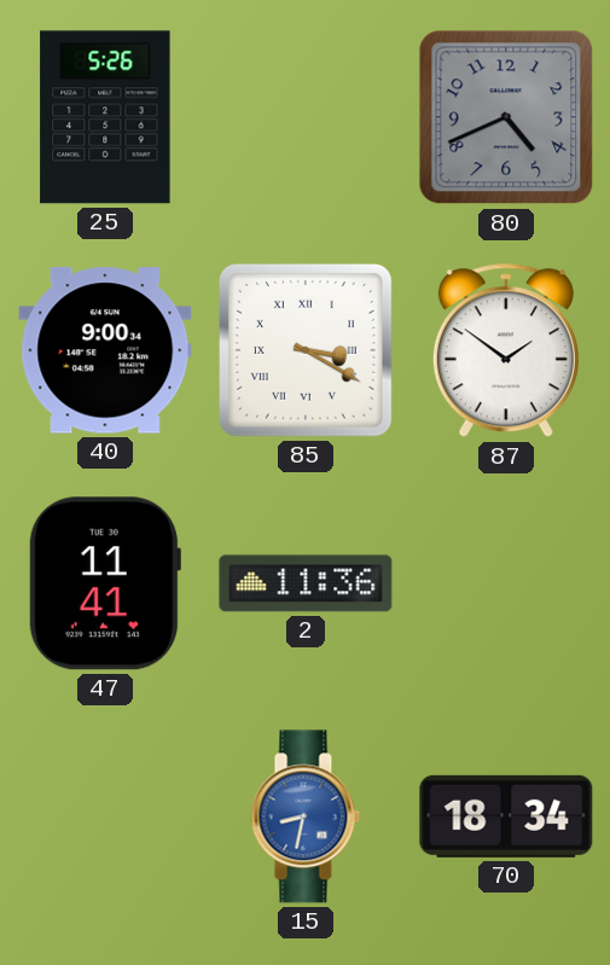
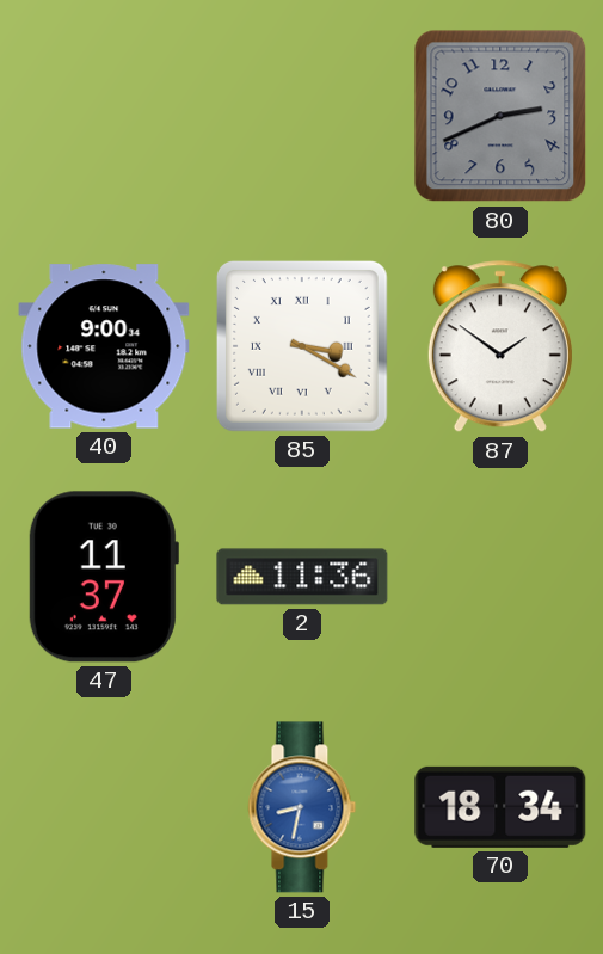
25: 5:26 -> none
80: 4:41 -> 2:41
47: 11:41 -> 11:37
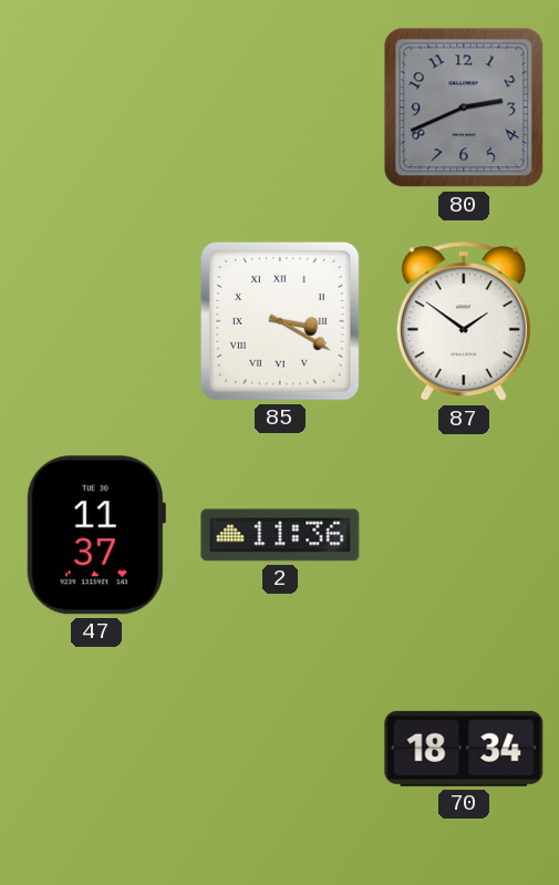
40: 9:00 -> none
15: 8:32 -> none
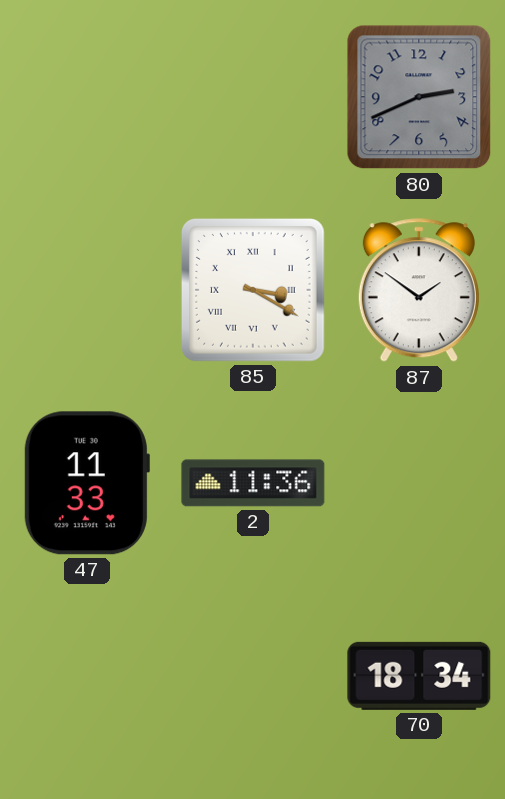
47: 11:37 -> 11:33
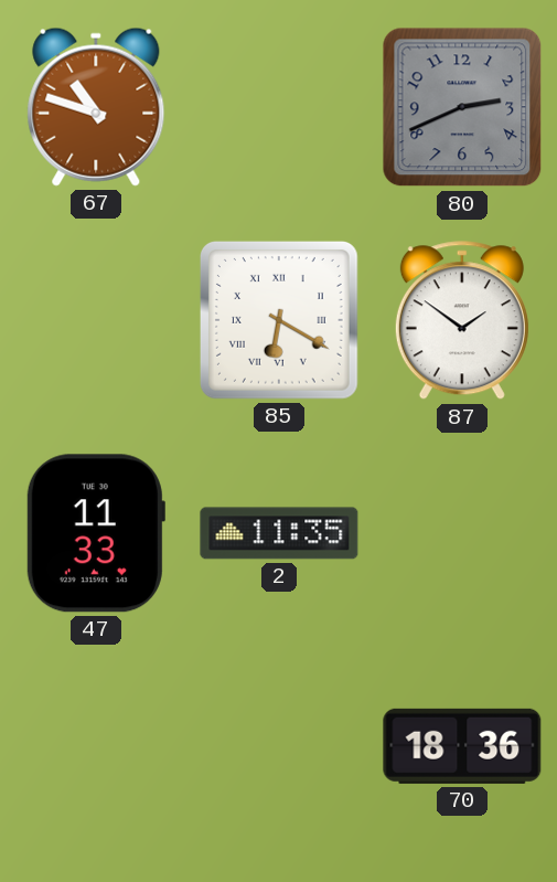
67: none -> 10:48
85: 3:20 -> 6:20
2: 11:36 -> 11:35
70: 18:34 -> 18:36
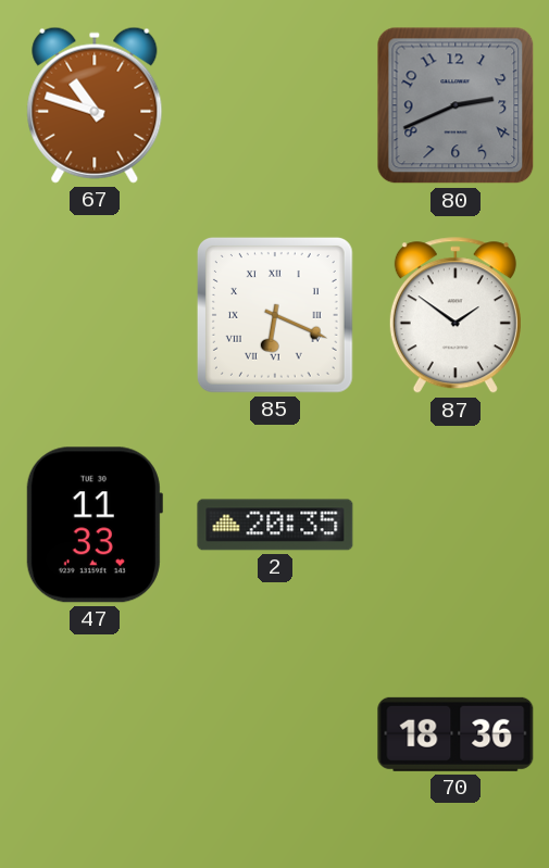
85: 6:20 -> 6:19
2: 11:35 -> 20:35
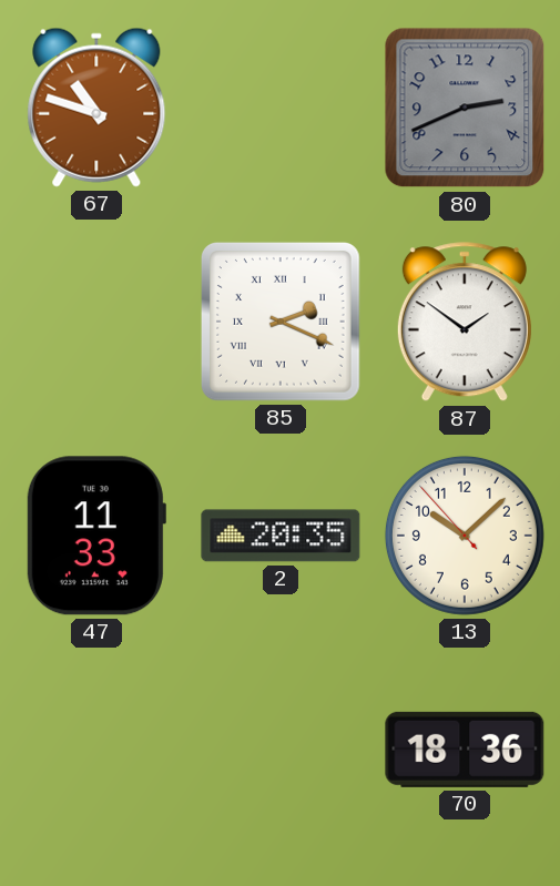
85: 6:19 -> 2:19
13: none -> 10:07
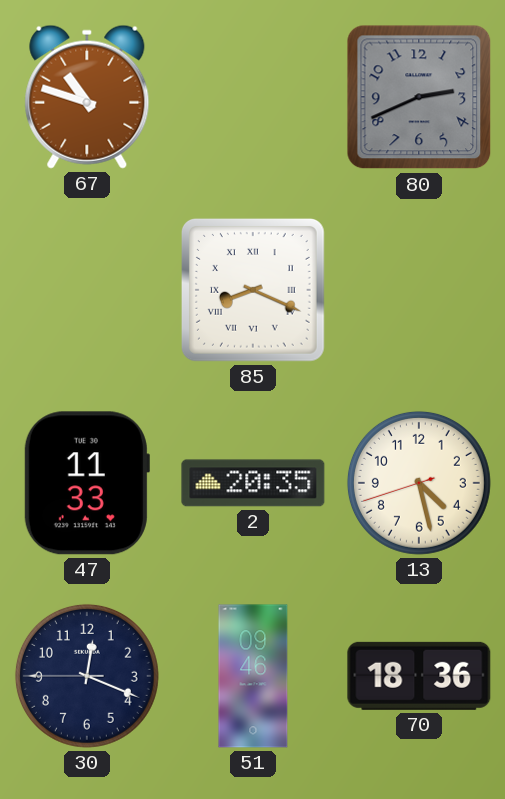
85: 2:19 -> 8:19
87: 1:51 -> none
13: 10:07 -> 4:27
30: none -> 12:18
51: none -> 09:46
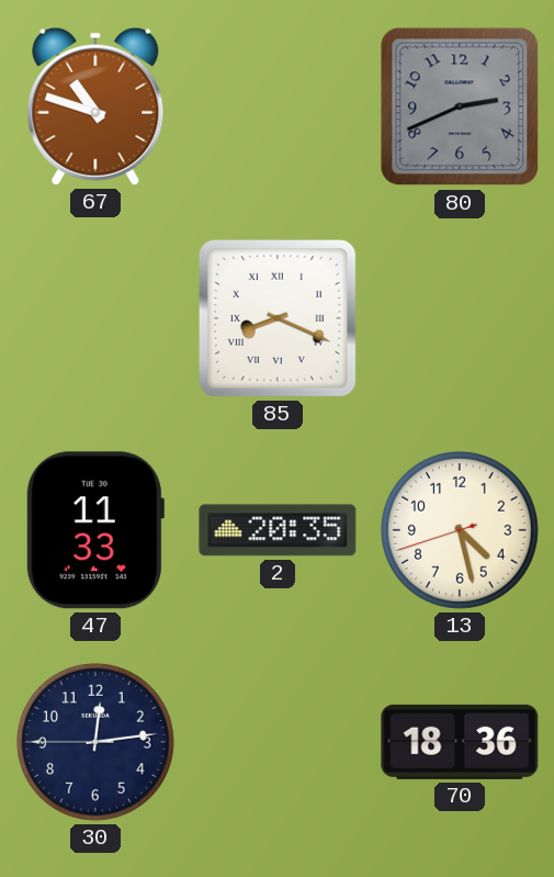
30: 12:18 -> 12:13
51: 09:46 -> none
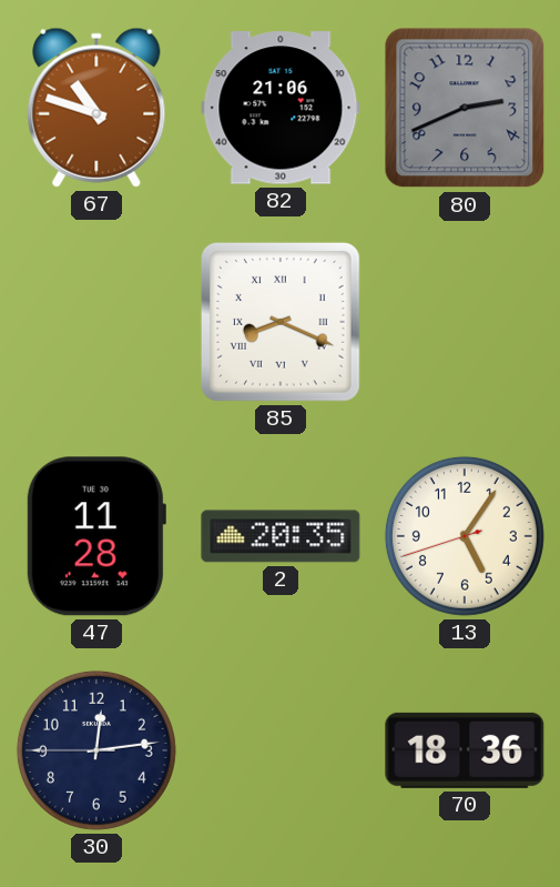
82: none -> 21:06
47: 11:33 -> 11:28
13: 4:27 -> 5:05
